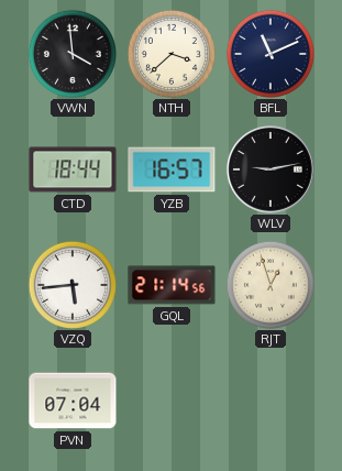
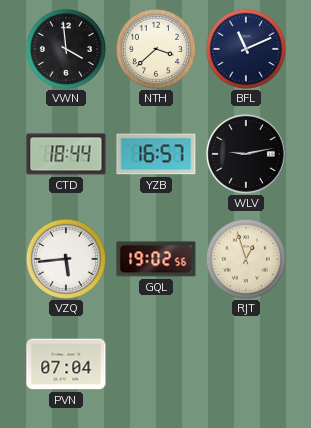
GQL: 21:14 -> 19:02
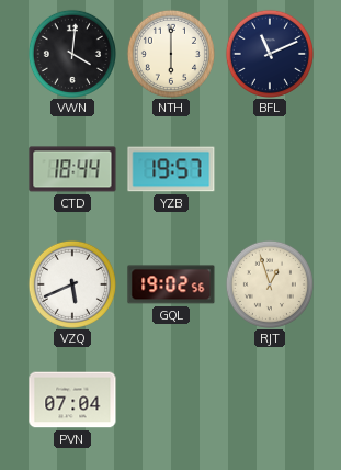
VWN: 3:59 -> 4:01
NTH: 3:38 -> 6:00
YZB: 16:57 -> 19:57
WLV: 9:13 -> none
VZQ: 5:44 -> 5:41
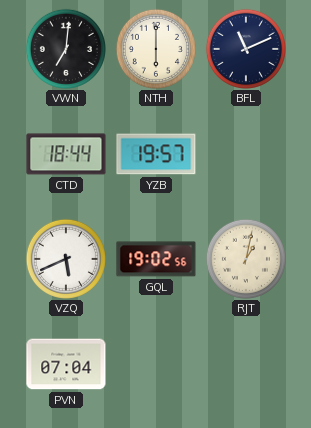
VWN: 4:01 -> 7:01
RJT: 12:57 -> 1:02
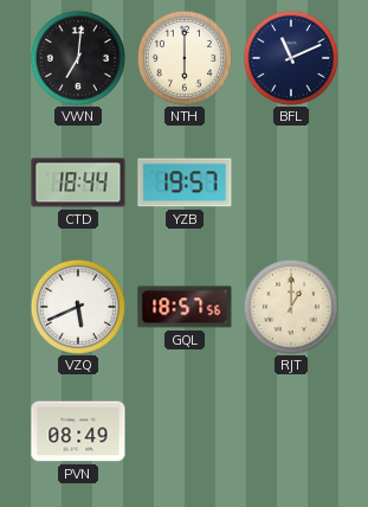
GQL: 19:02 -> 18:57
RJT: 1:02 -> 1:00
PVN: 07:04 -> 08:49
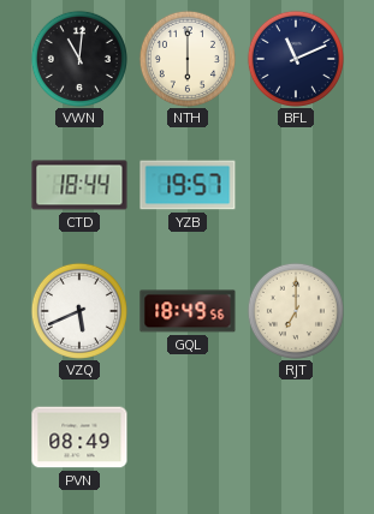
VWN: 7:01 -> 11:01
GQL: 18:57 -> 18:49
RJT: 1:00 -> 7:00
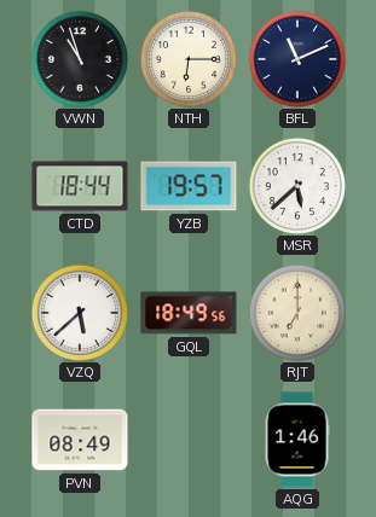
VWN: 11:01 -> 10:57
NTH: 6:00 -> 6:15
MSR: none -> 5:38
VZQ: 5:41 -> 5:38
AQG: none -> 1:46
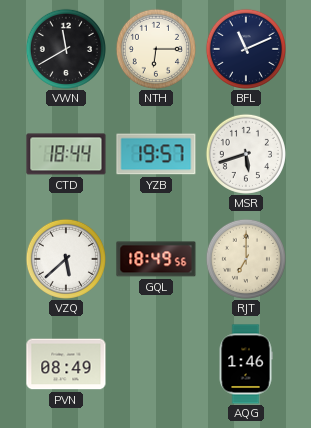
VWN: 10:57 -> 11:40
MSR: 5:38 -> 5:42
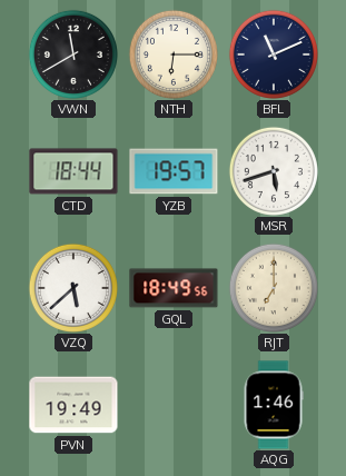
PVN: 08:49 -> 19:49
